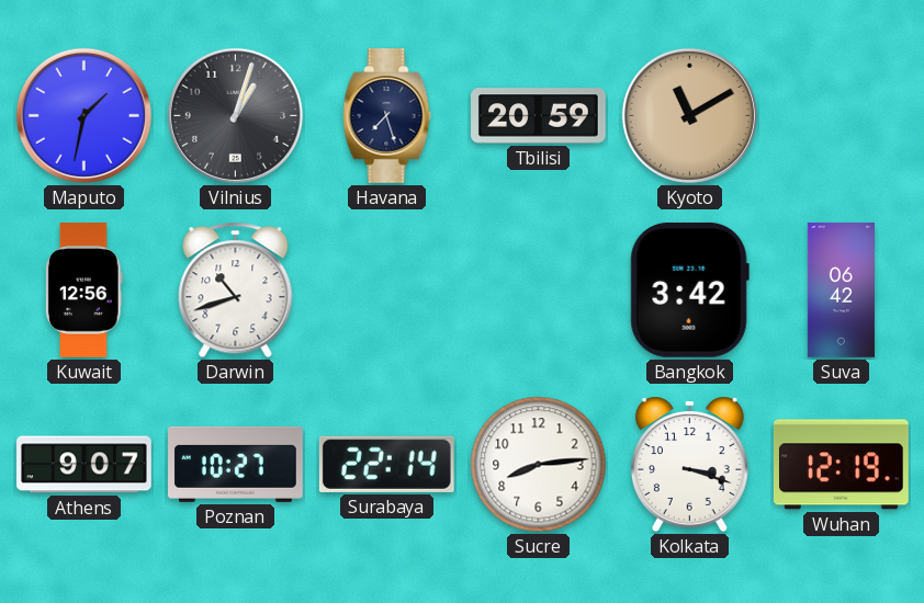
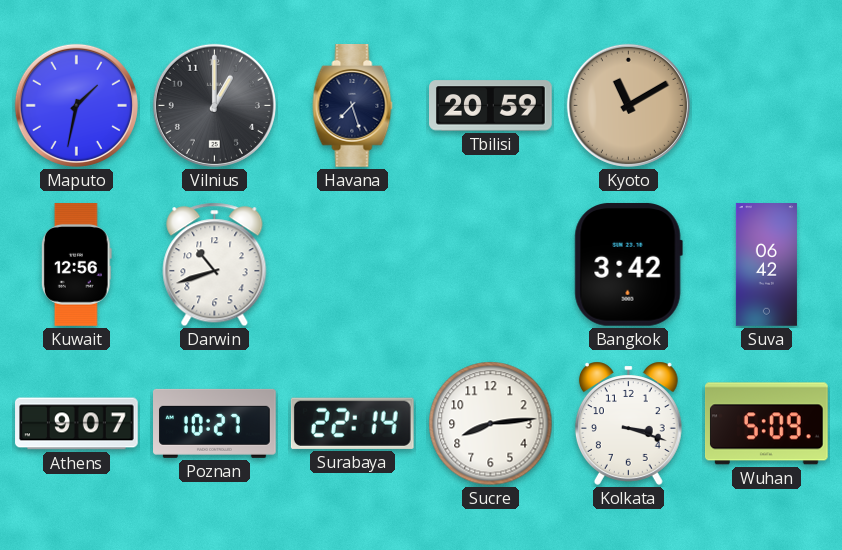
Vilnius: 1:03 -> 1:00
Wuhan: 12:19 -> 5:09
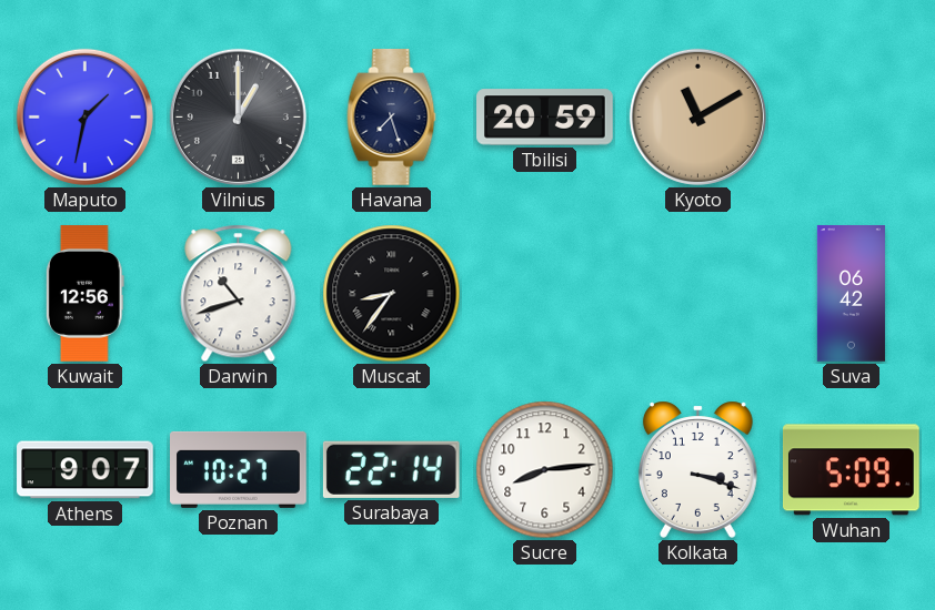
Muscat: none -> 8:36
Bangkok: 3:42 -> none
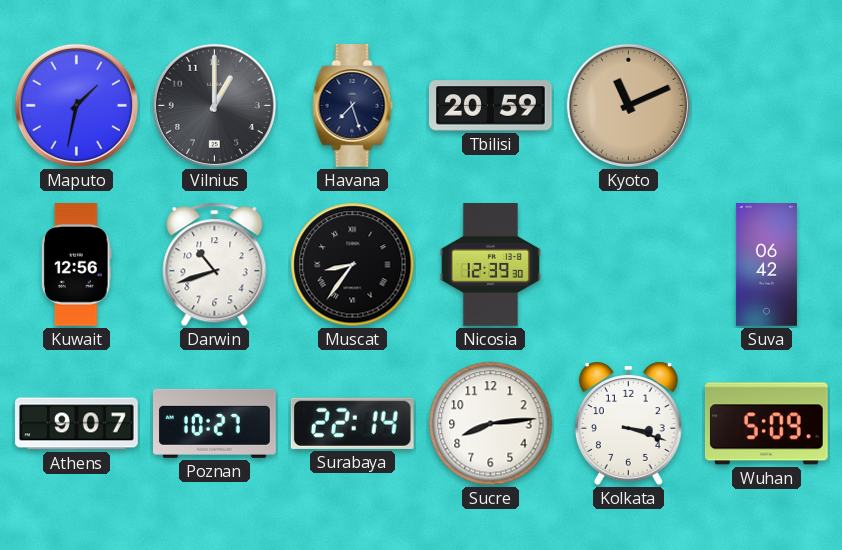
Kyoto: 11:10 -> 11:11
Nicosia: none -> 12:39
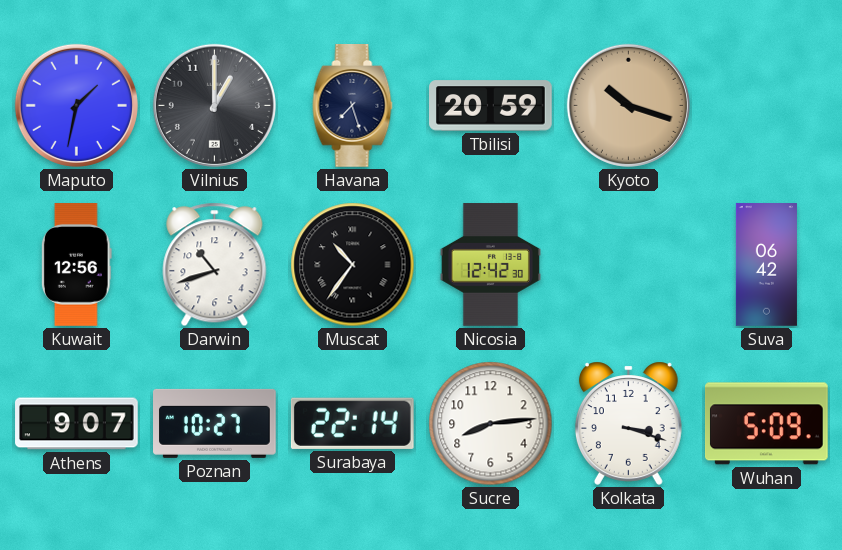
Kyoto: 11:11 -> 10:18
Muscat: 8:36 -> 10:36
Nicosia: 12:39 -> 12:42
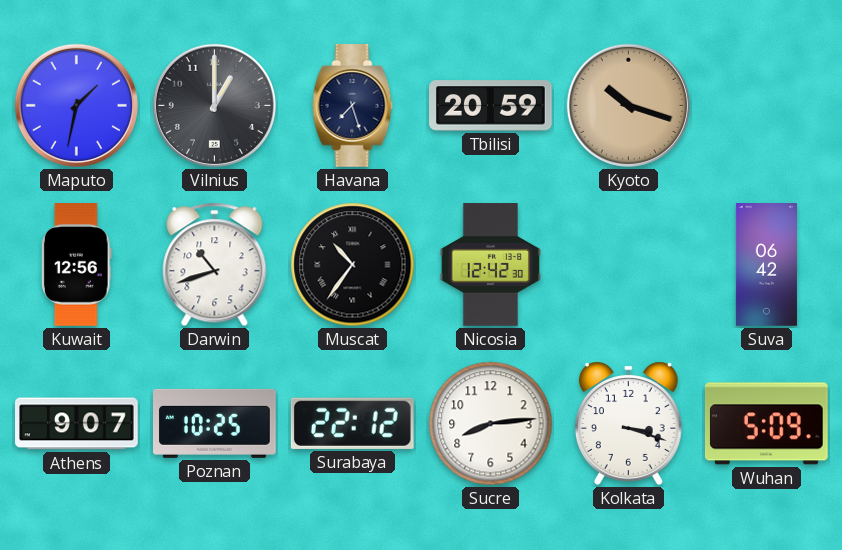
Poznan: 10:27 -> 10:25
Surabaya: 22:14 -> 22:12
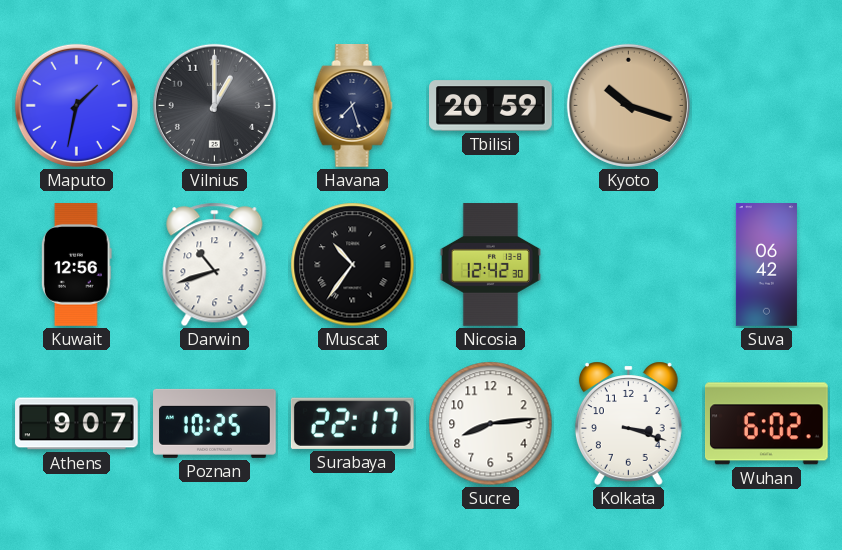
Surabaya: 22:12 -> 22:17
Wuhan: 5:09 -> 6:02
